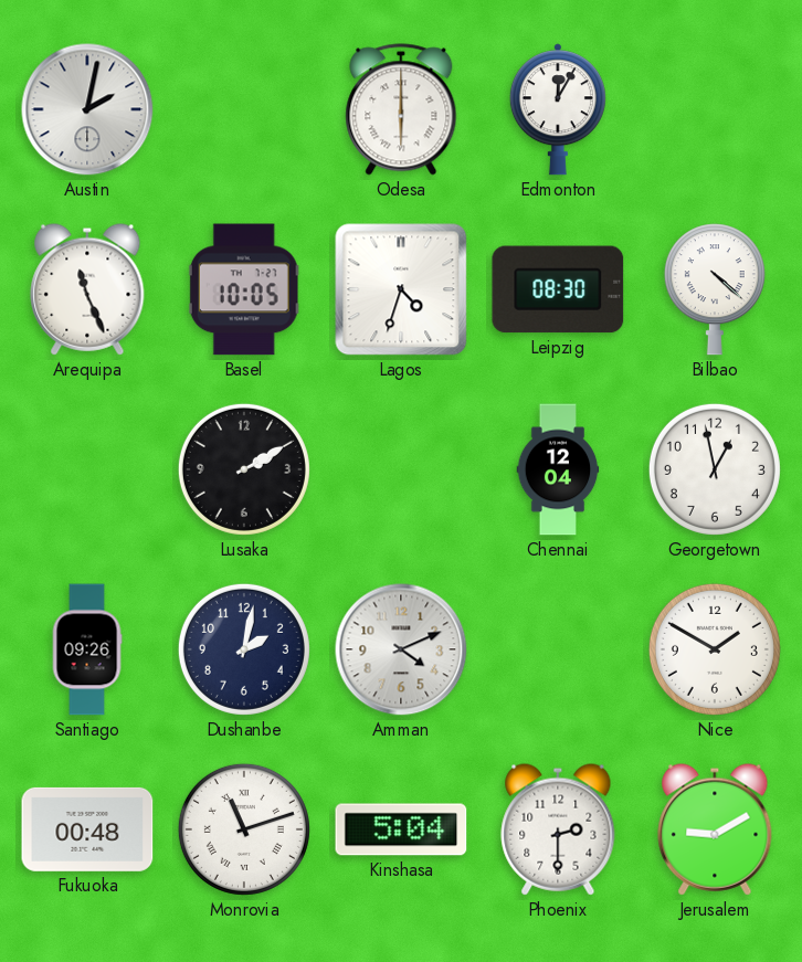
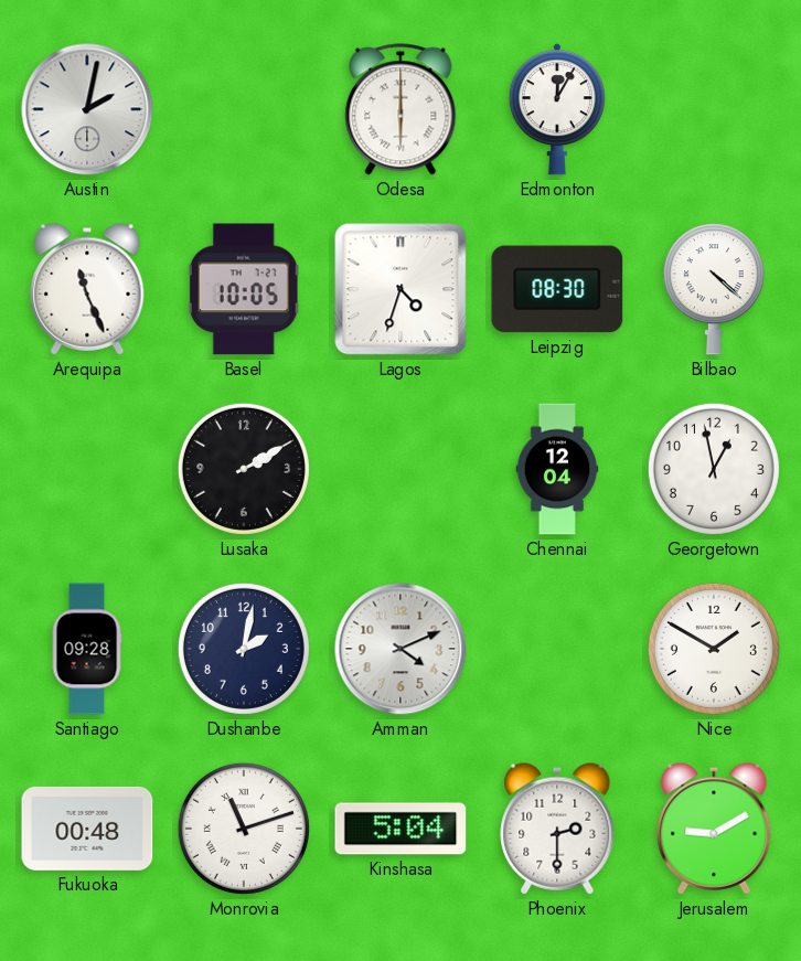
Santiago: 09:26 -> 09:28
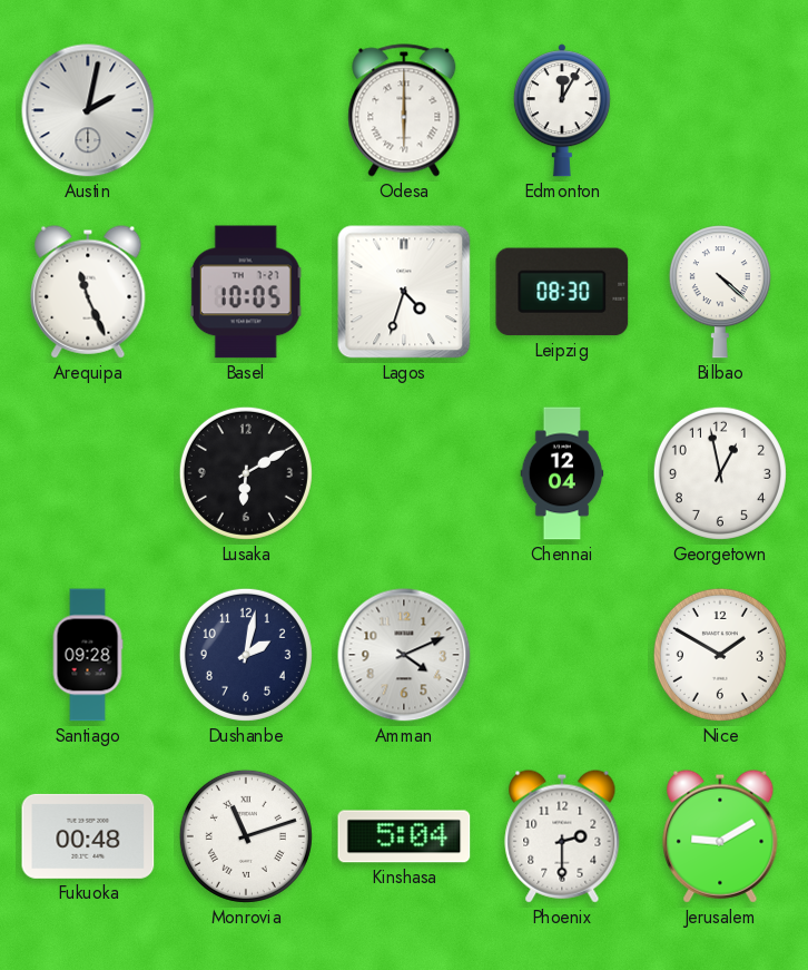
Lusaka: 2:10 -> 6:10
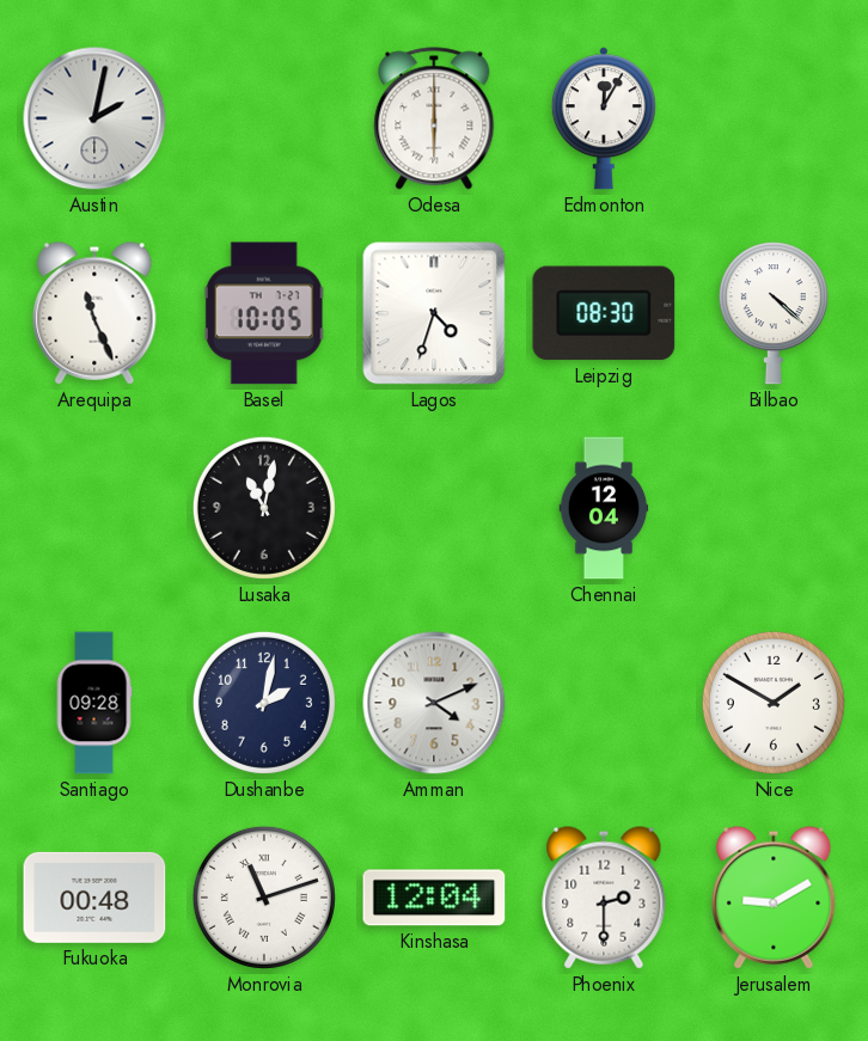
Lusaka: 6:10 -> 11:02
Georgetown: 12:58 -> none
Kinshasa: 5:04 -> 12:04
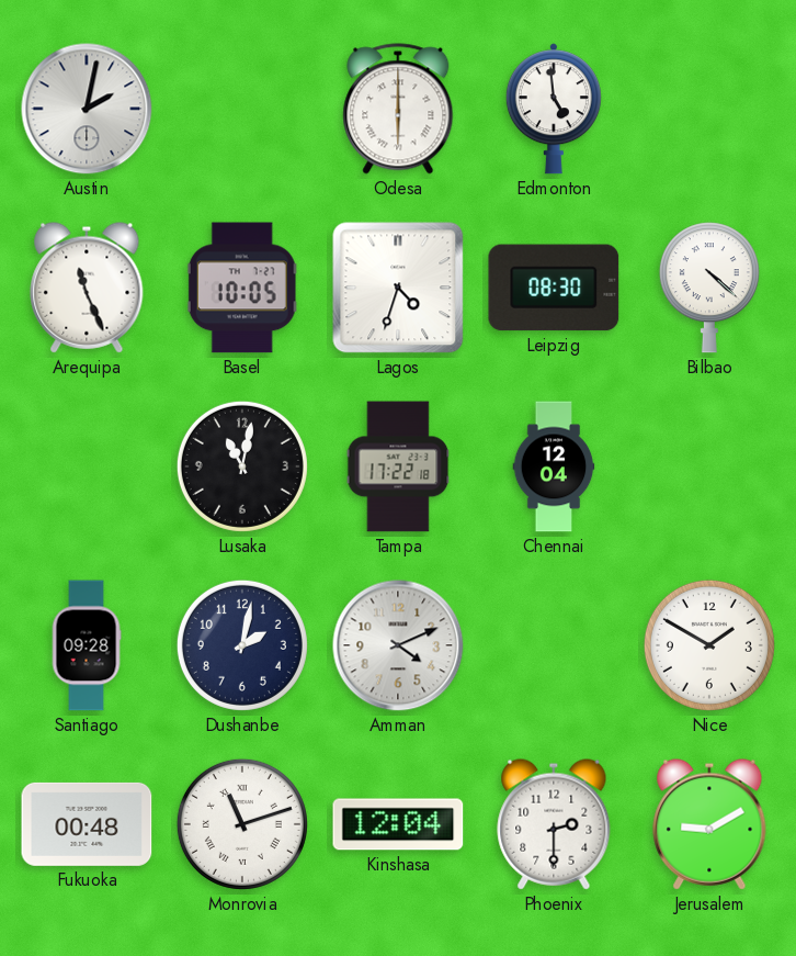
Edmonton: 12:05 -> 4:59
Tampa: none -> 17:22
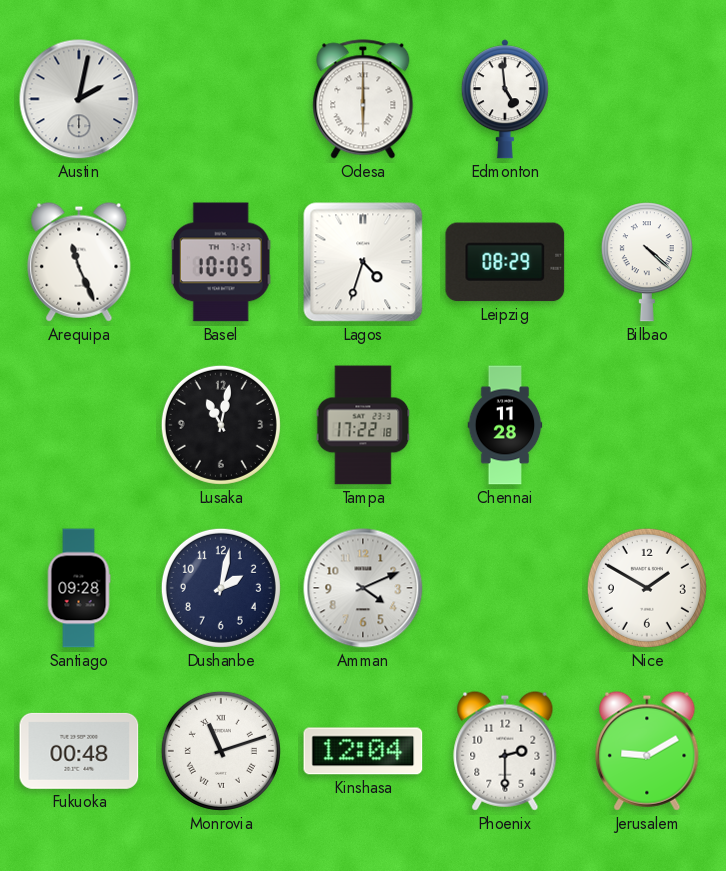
Leipzig: 08:30 -> 08:29
Chennai: 12:04 -> 11:28
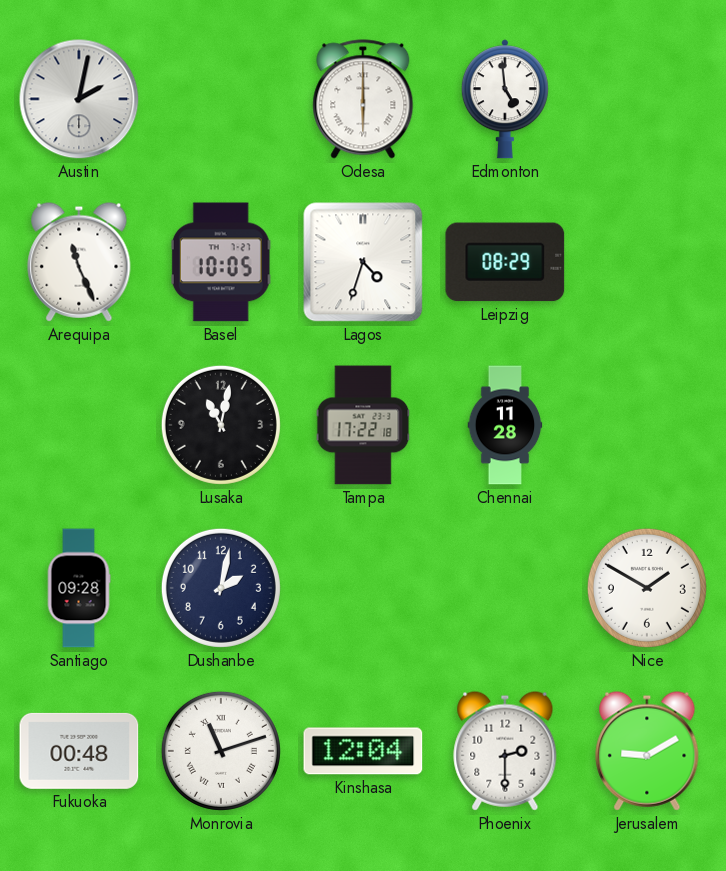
Bilbao: 4:22 -> none
Amman: 4:11 -> none
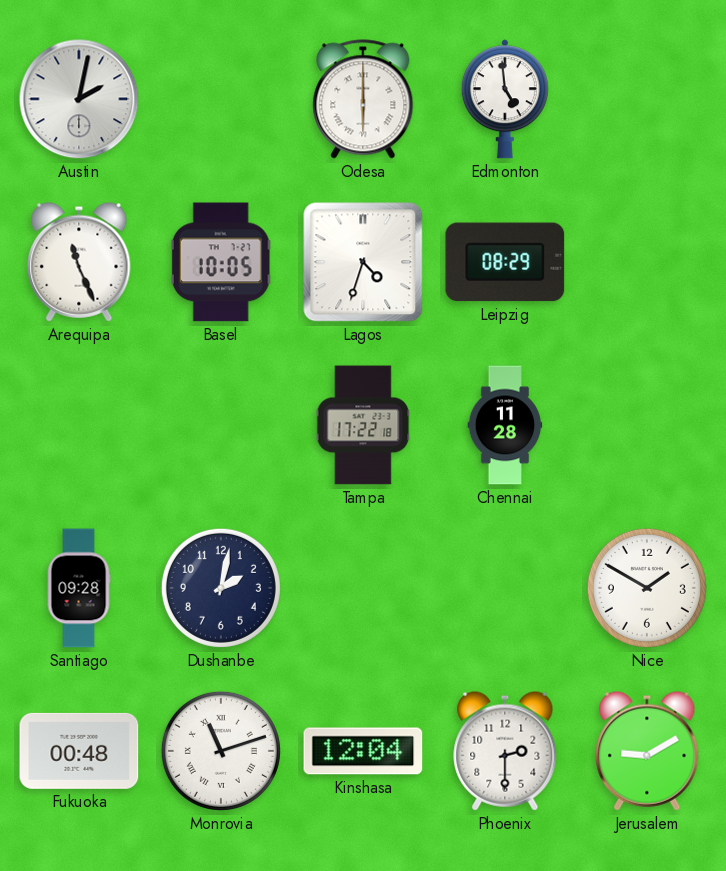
Lusaka: 11:02 -> none
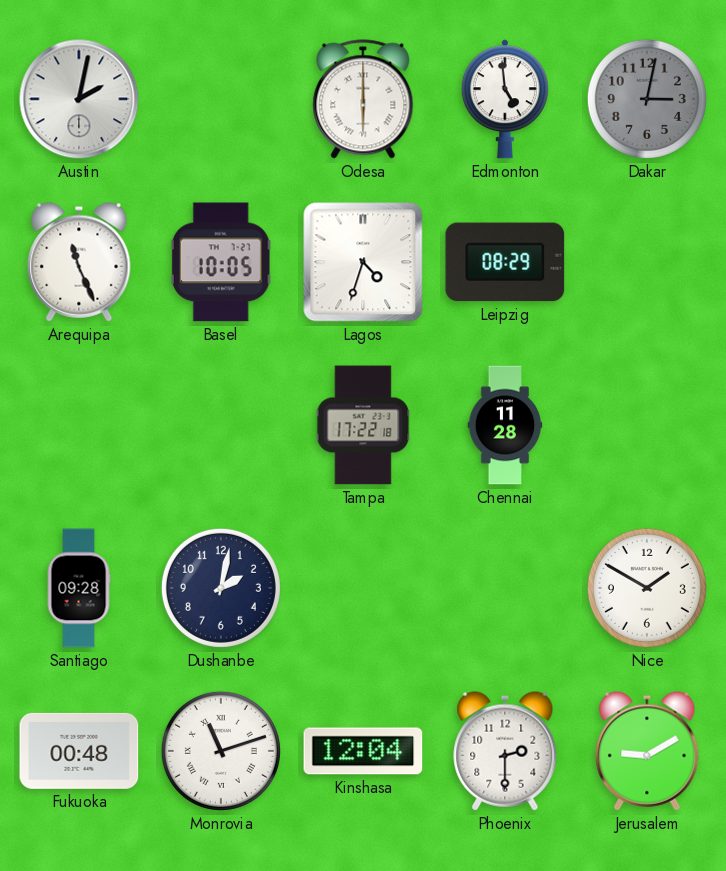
Dakar: none -> 3:02
